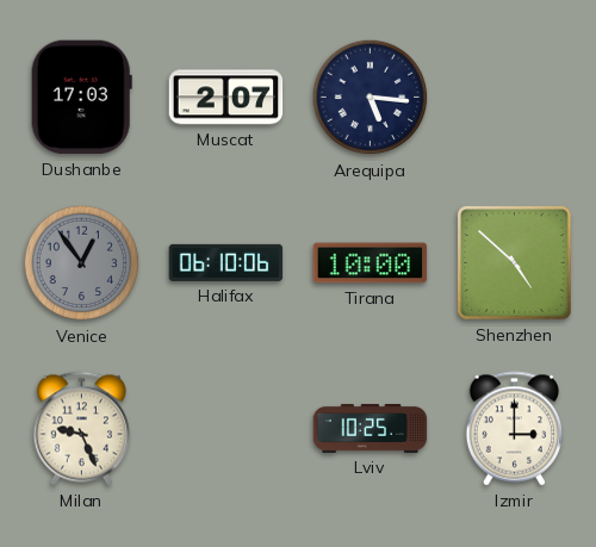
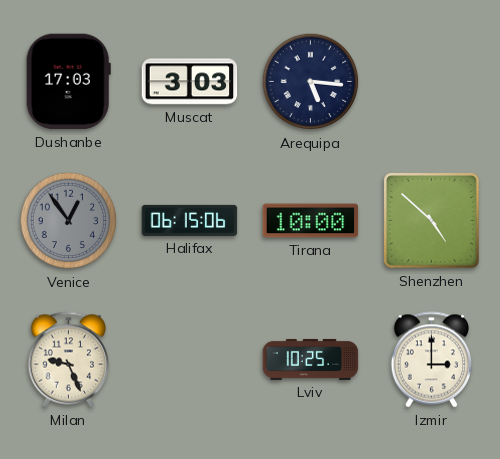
Muscat: 2:07 -> 3:03
Halifax: 06:10 -> 06:15
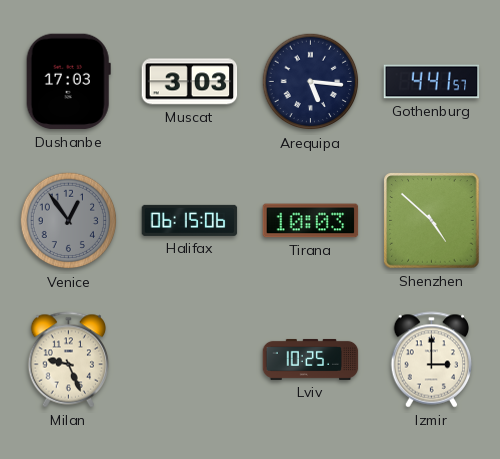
Gothenburg: none -> 4:41
Tirana: 10:00 -> 10:03
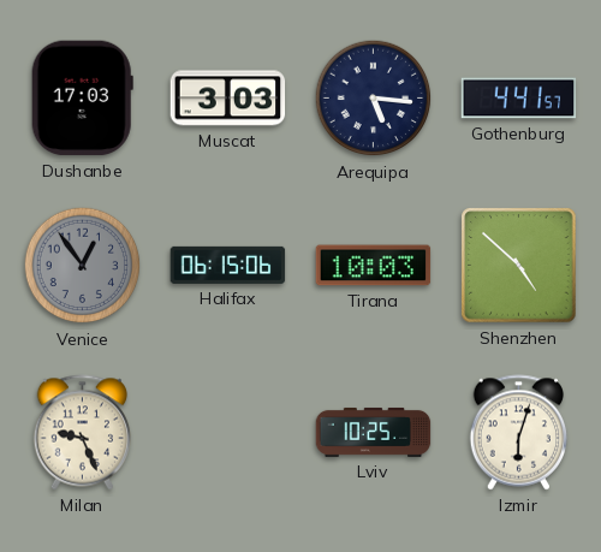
Izmir: 3:00 -> 6:03
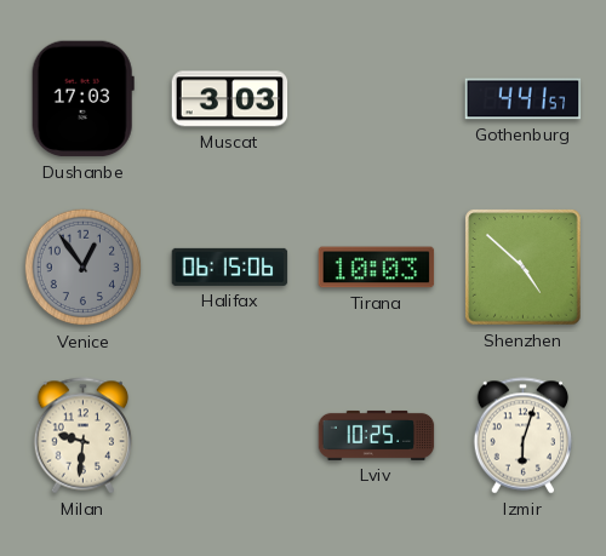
Arequipa: 5:16 -> none
Milan: 9:26 -> 9:31
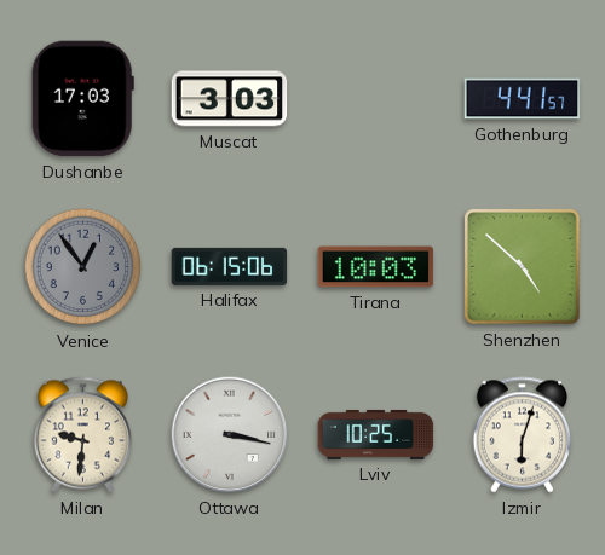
Ottawa: none -> 3:17
